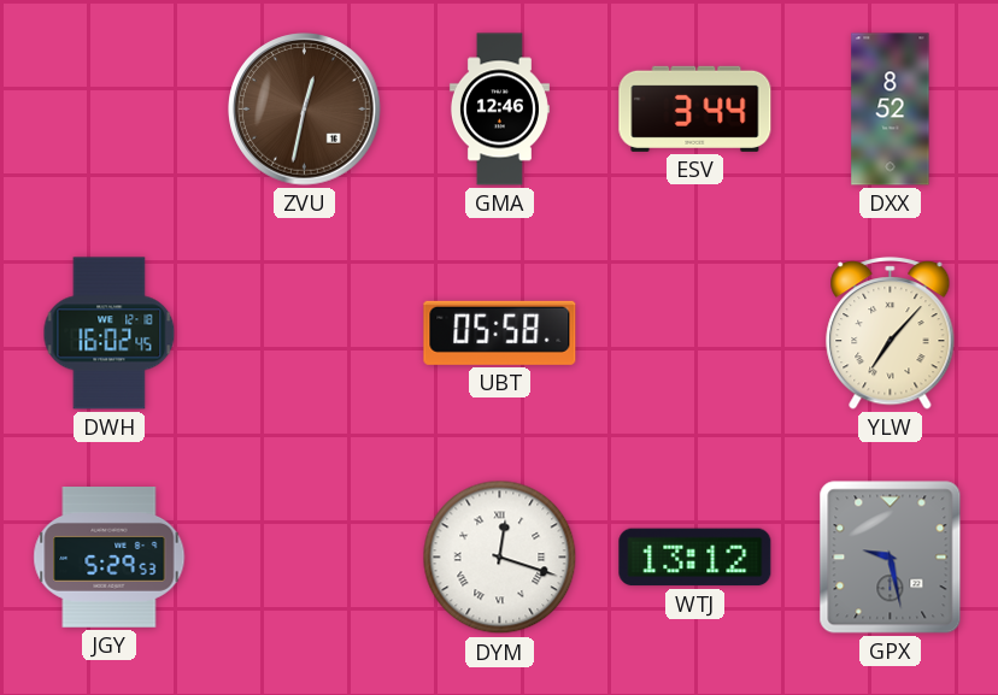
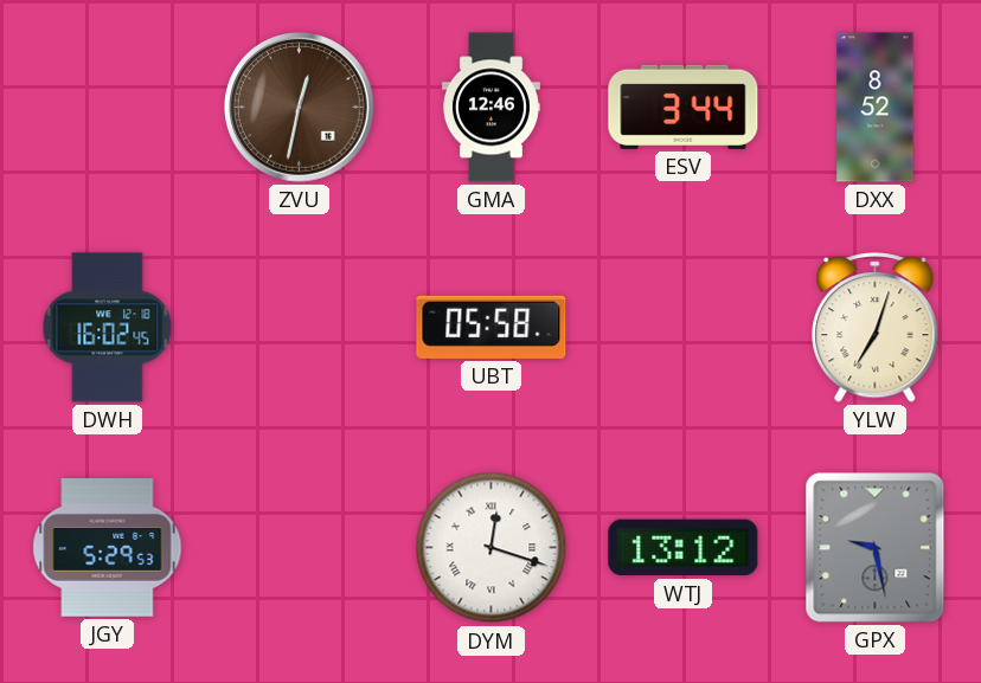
YLW: 7:07 -> 7:03
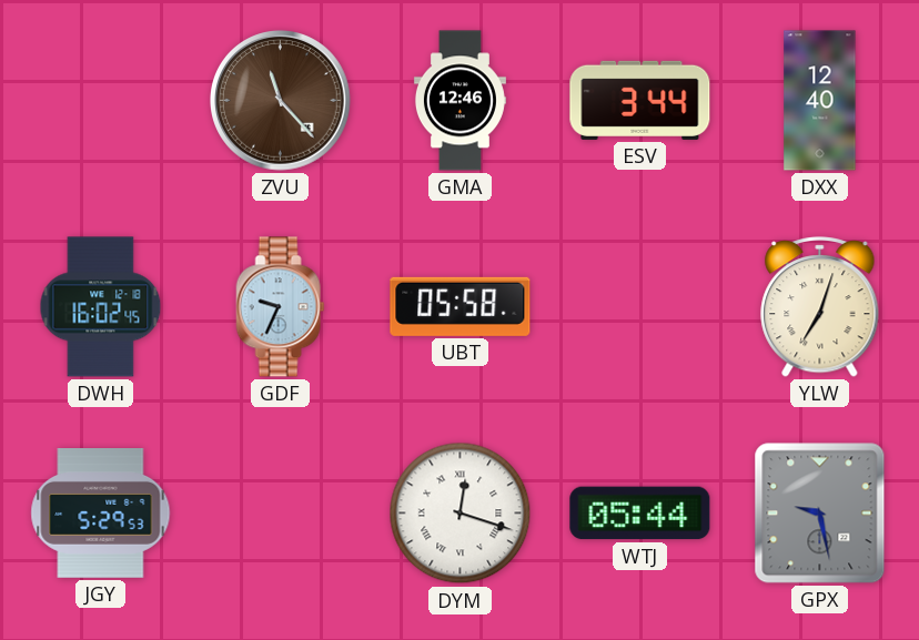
ZVU: 12:32 -> 11:23
DXX: 8:52 -> 12:40
GDF: none -> 9:34
WTJ: 13:12 -> 05:44
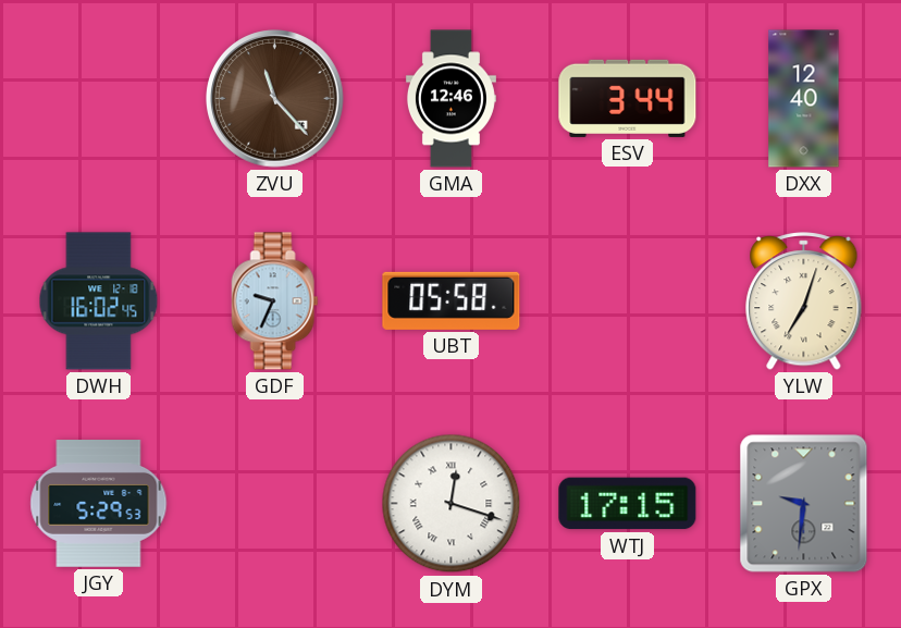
WTJ: 05:44 -> 17:15
GPX: 9:28 -> 9:31
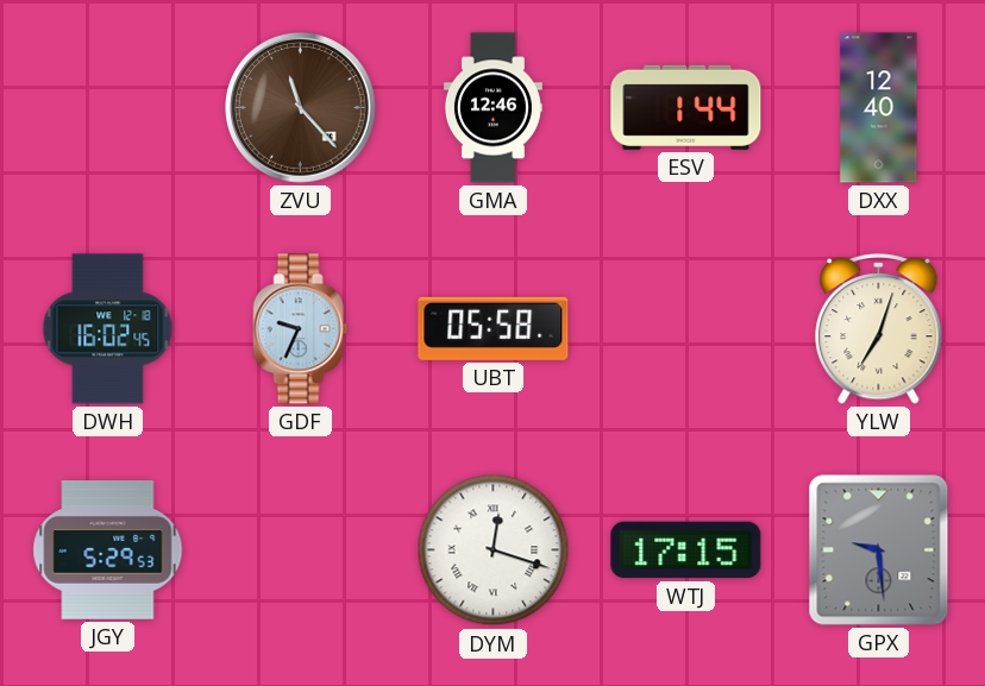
ESV: 3:44 -> 1:44
GPX: 9:31 -> 9:29
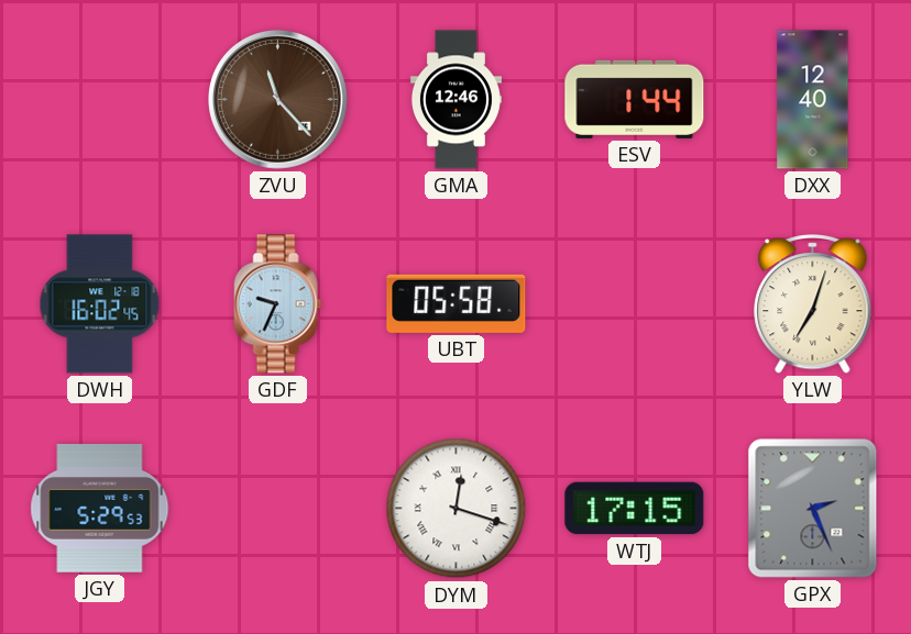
GPX: 9:29 -> 2:26
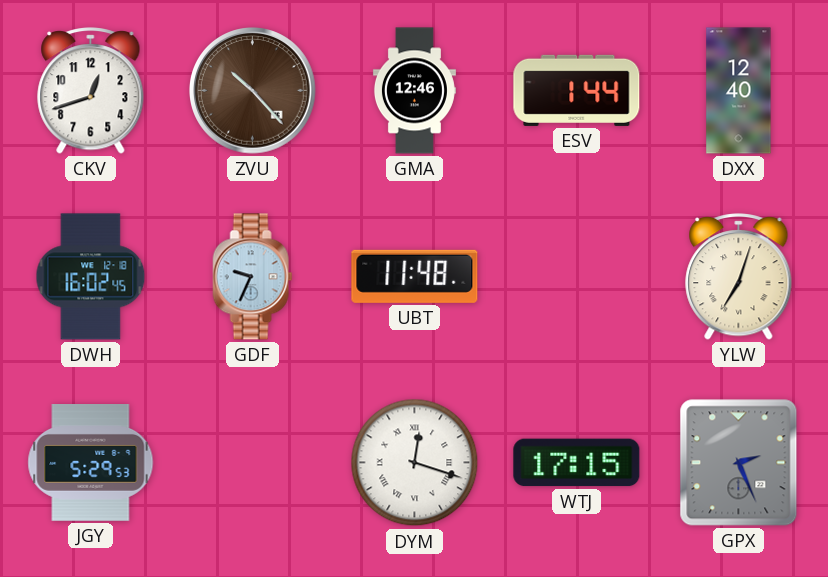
CKV: none -> 12:42
ZVU: 11:23 -> 10:23
UBT: 05:58 -> 11:48
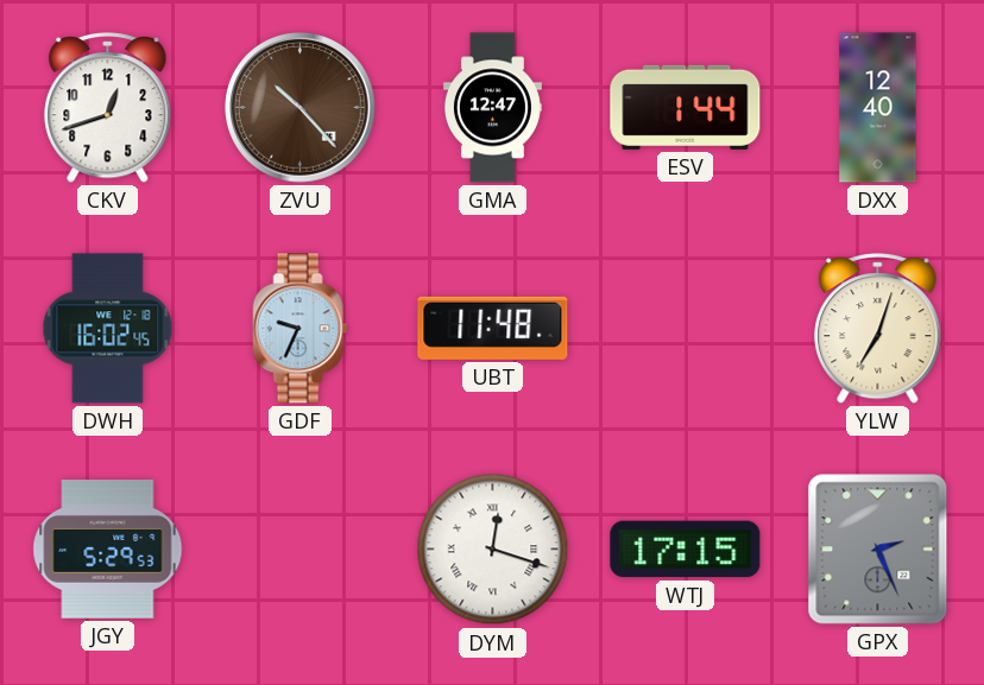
GMA: 12:46 -> 12:47
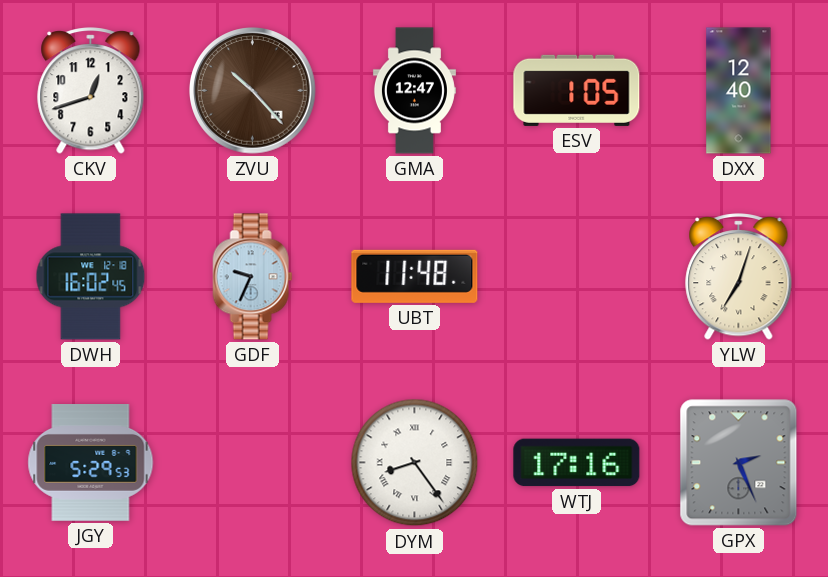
ESV: 1:44 -> 1:05
DYM: 12:18 -> 8:24
WTJ: 17:15 -> 17:16
